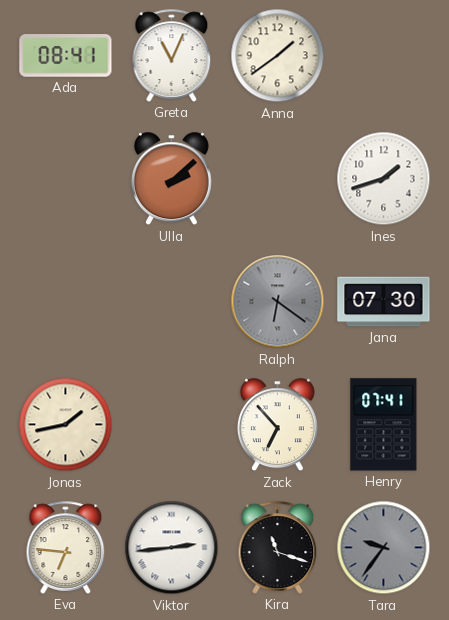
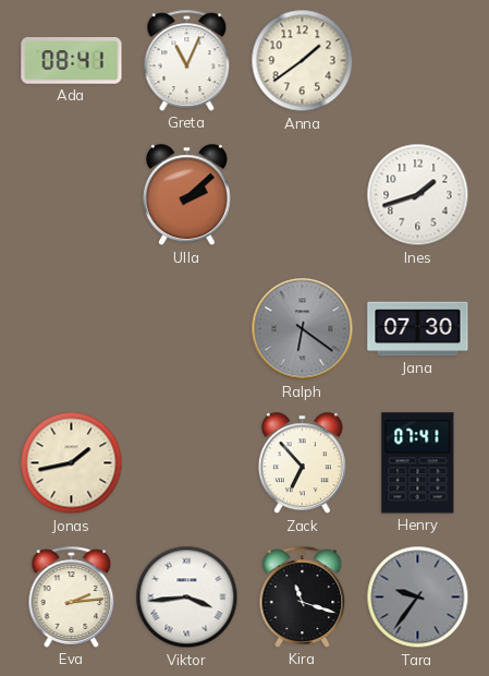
Eva: 6:46 -> 2:14
Viktor: 2:44 -> 3:44
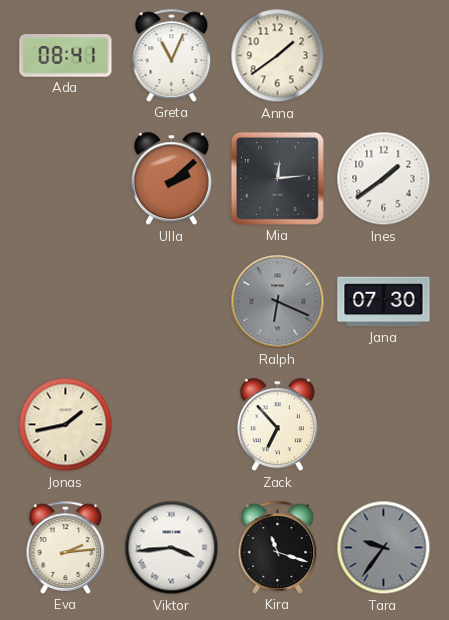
Mia: none -> 12:14
Ines: 1:42 -> 1:39
Ralph: 6:21 -> 6:19
Henry: 07:41 -> none
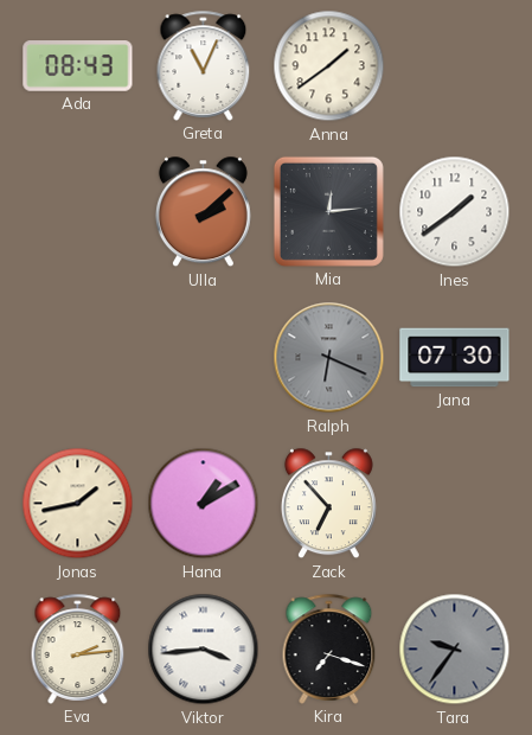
Ada: 08:41 -> 08:43
Hana: none -> 1:10
Kira: 11:18 -> 7:18
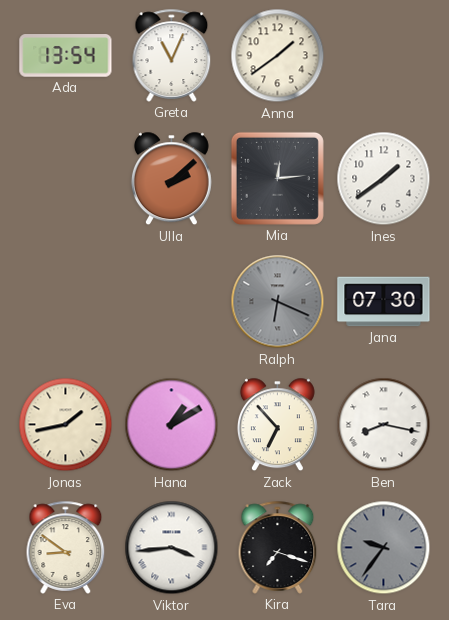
Ada: 08:43 -> 13:54
Ben: none -> 8:17
Eva: 2:14 -> 8:51
